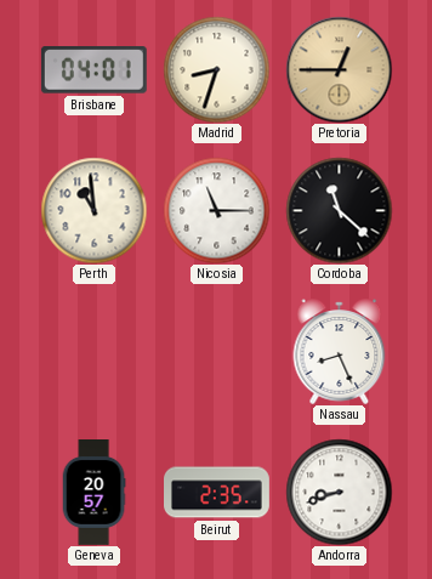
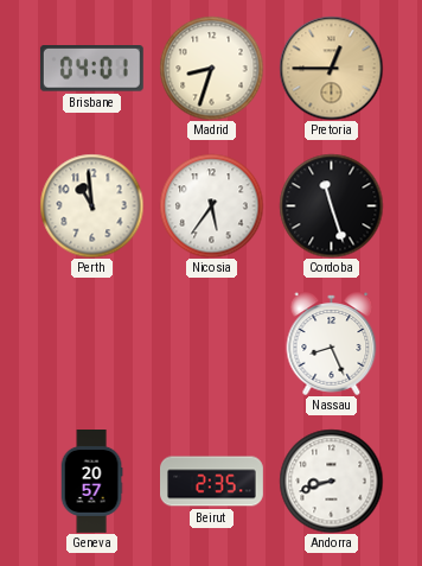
Nicosia: 11:15 -> 5:36
Cordoba: 11:22 -> 11:27
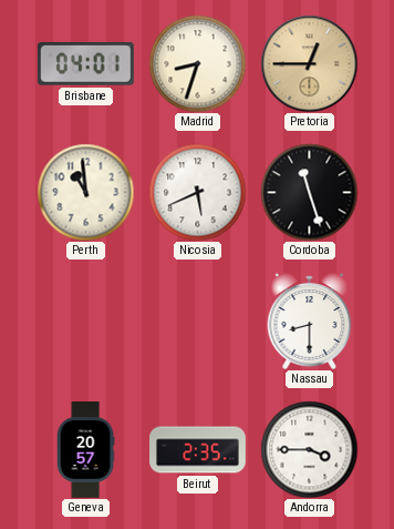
Nicosia: 5:36 -> 5:41
Nassau: 8:26 -> 8:30
Andorra: 8:42 -> 3:45
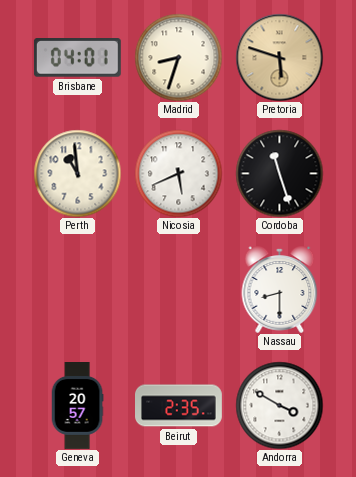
Pretoria: 12:45 -> 5:48
Andorra: 3:45 -> 3:50
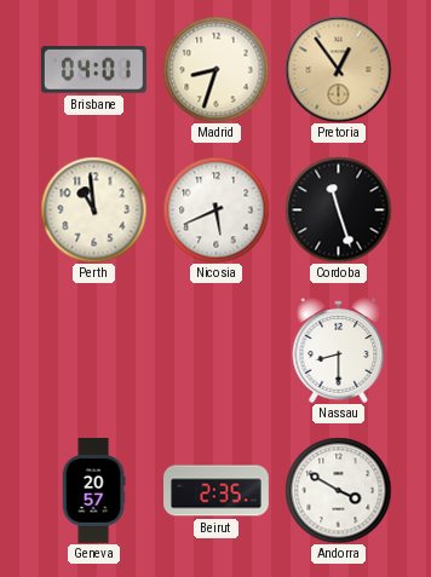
Pretoria: 5:48 -> 12:54
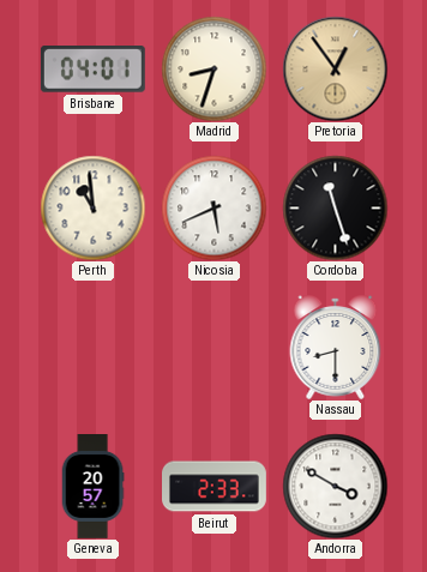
Beirut: 2:35 -> 2:33
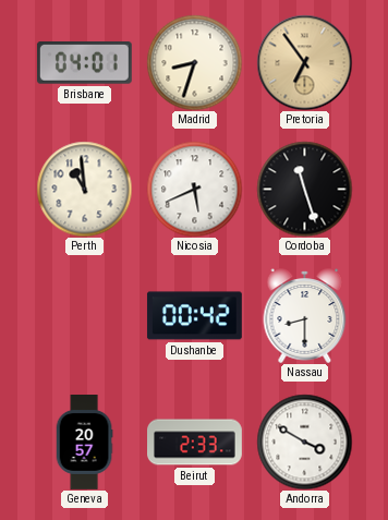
Pretoria: 12:54 -> 6:54
Dushanbe: none -> 00:42
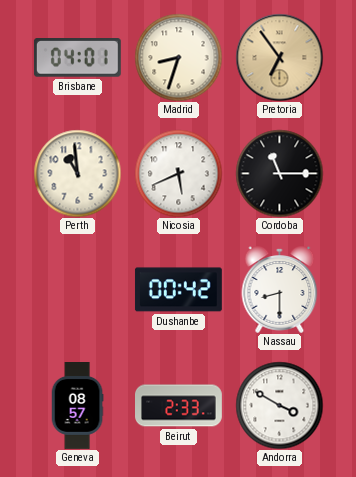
Cordoba: 11:27 -> 11:15
Geneva: 20:57 -> 08:57
